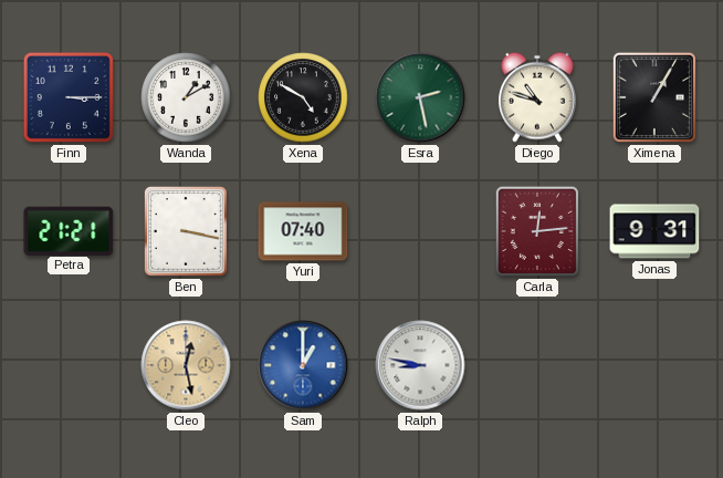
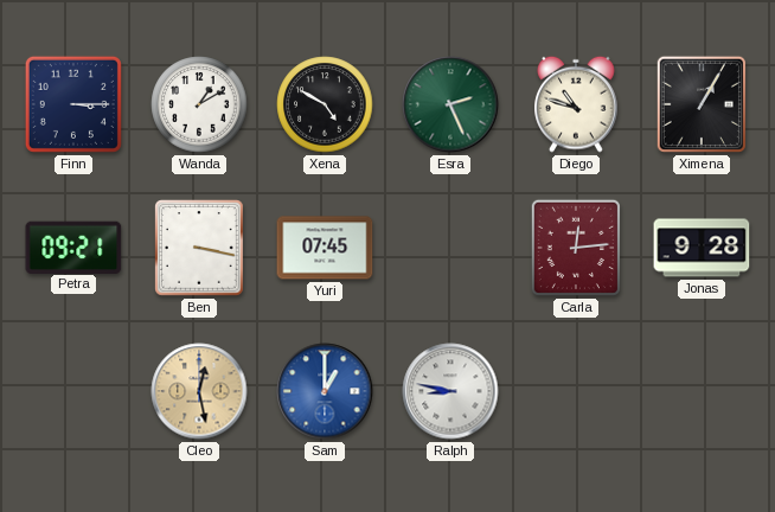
Esra: 2:28 -> 2:26
Petra: 21:21 -> 09:21
Yuri: 07:40 -> 07:45
Jonas: 9:31 -> 9:28
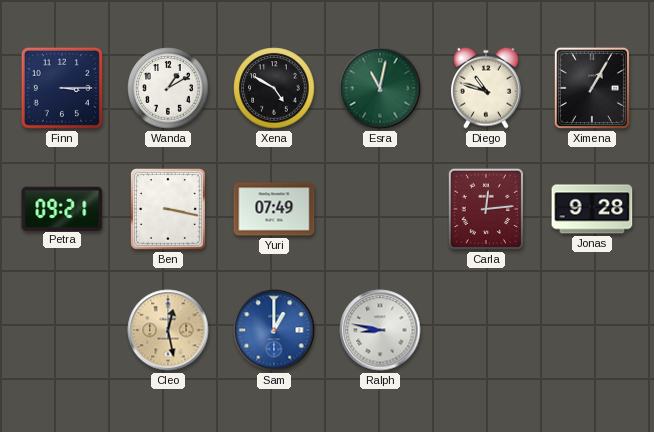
Esra: 2:26 -> 11:02
Yuri: 07:45 -> 07:49
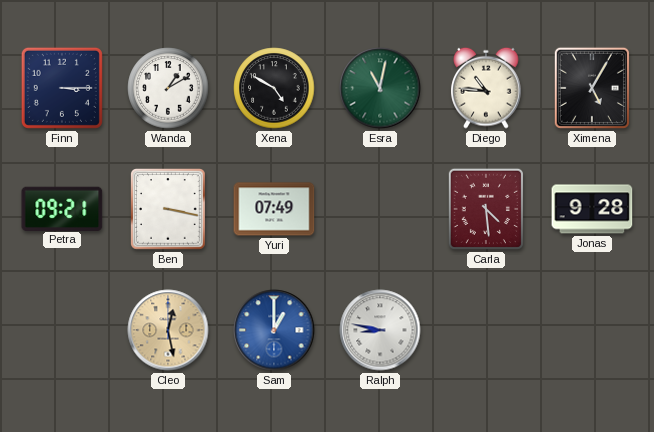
Diego: 10:48 -> 10:46
Ximena: 1:05 -> 5:05
Carla: 12:14 -> 4:29
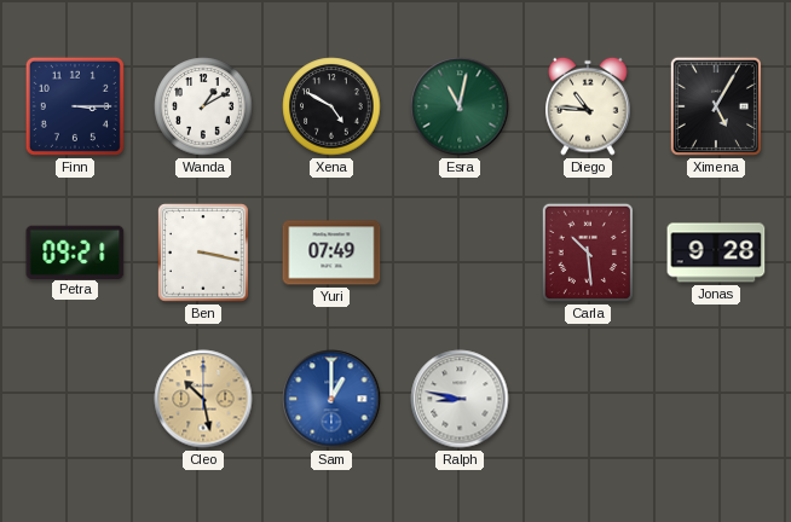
Carla: 4:29 -> 10:29
Cleo: 12:28 -> 10:28
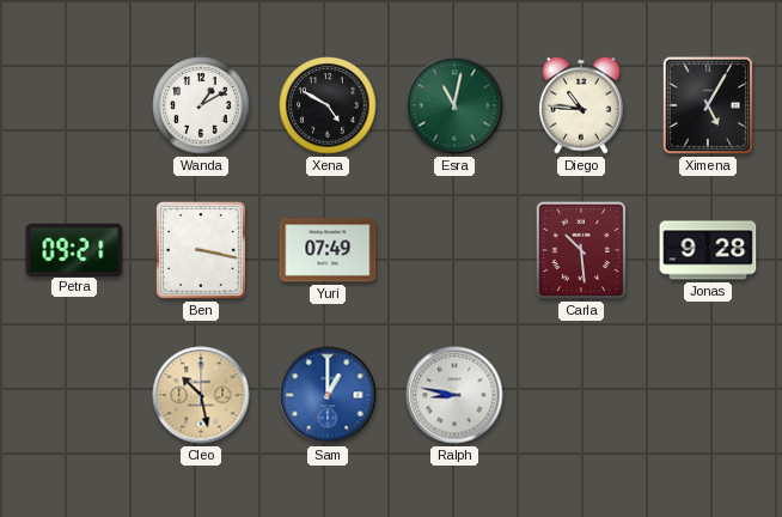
Finn: 3:15 -> none
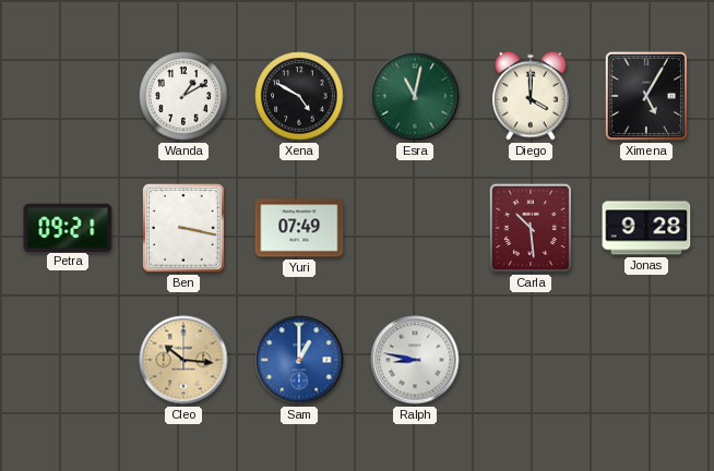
Diego: 10:46 -> 4:00
Cleo: 10:28 -> 10:16
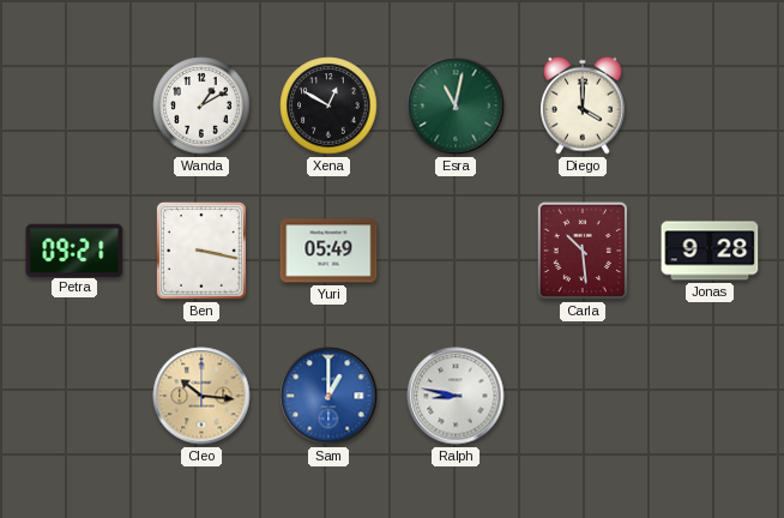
Xena: 4:50 -> 12:50
Ximena: 5:05 -> none
Yuri: 07:49 -> 05:49
